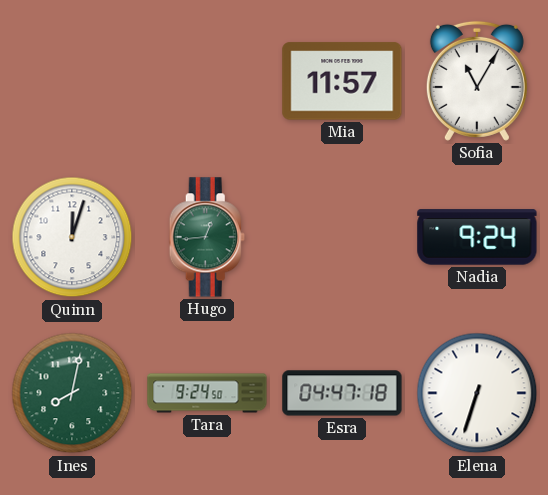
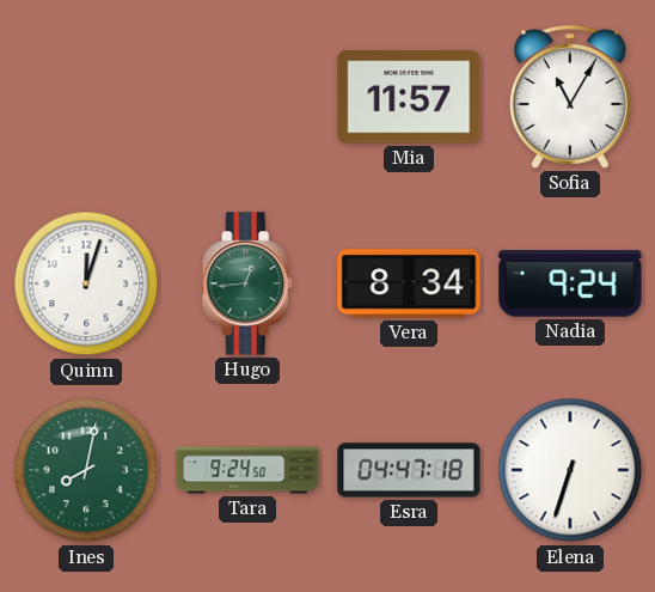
Vera: none -> 8:34
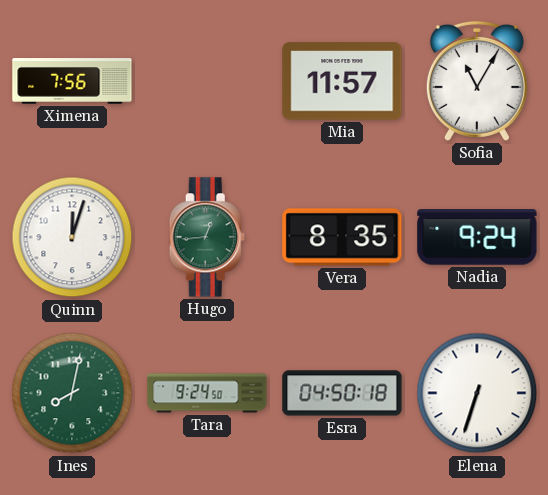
Ximena: none -> 7:56
Vera: 8:34 -> 8:35
Esra: 04:47 -> 04:50
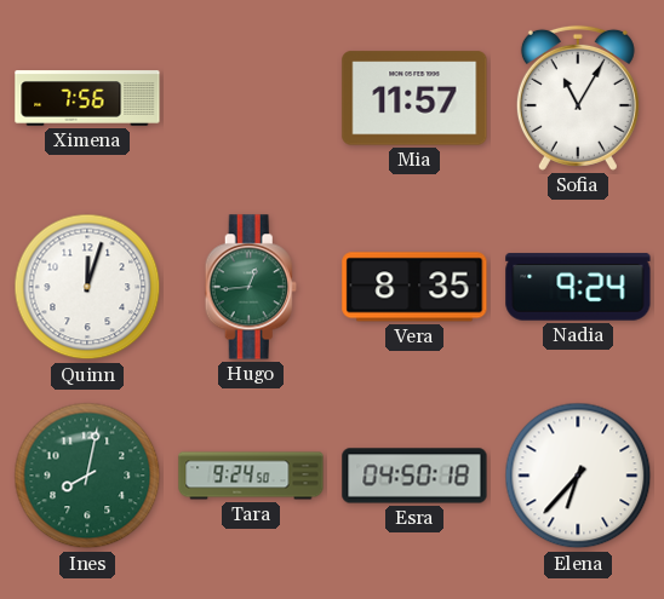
Elena: 6:33 -> 6:37
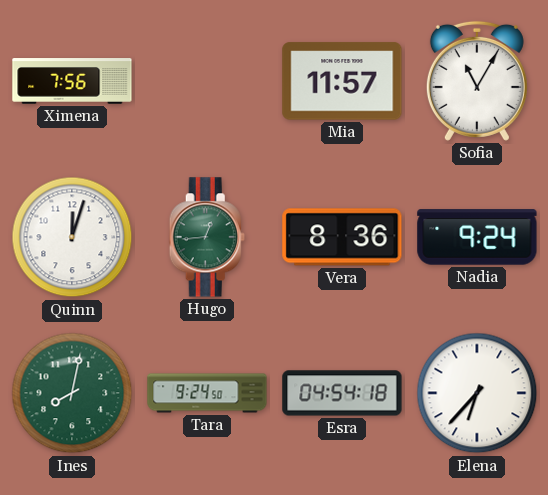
Vera: 8:35 -> 8:36
Esra: 04:50 -> 04:54
